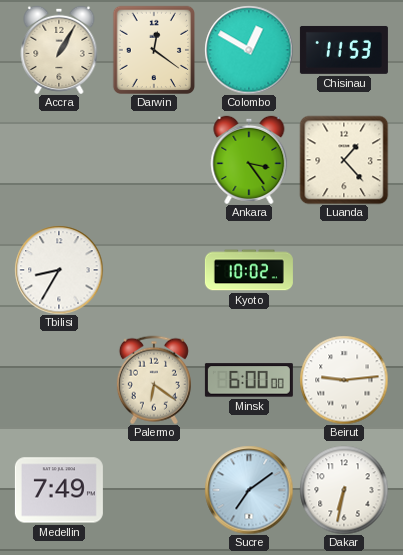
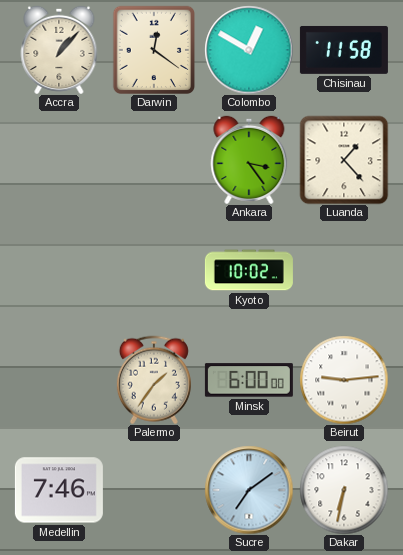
Accra: 1:05 -> 1:07
Chisinau: 11:53 -> 11:58
Tbilisi: 8:35 -> none
Palermo: 6:21 -> 1:36
Medellin: 7:49 -> 7:46
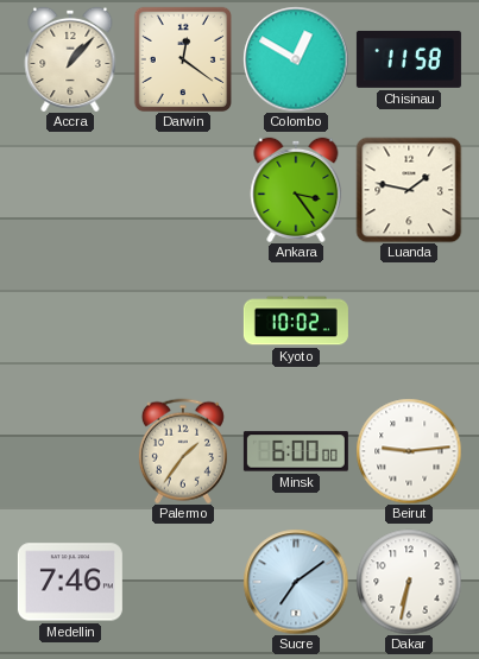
Luanda: 1:23 -> 1:47
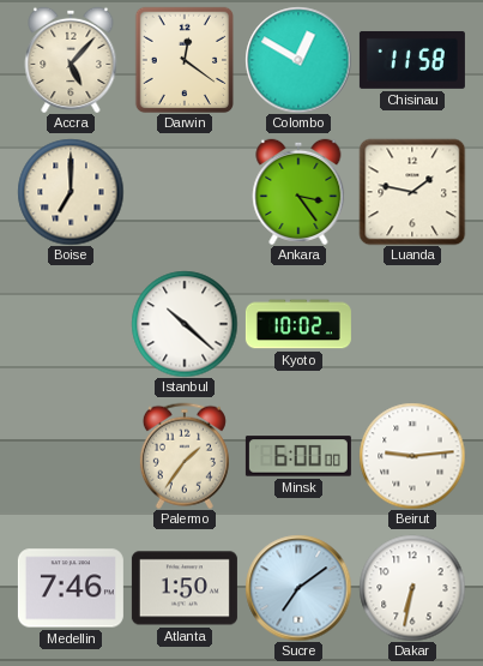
Accra: 1:07 -> 5:07
Boise: none -> 7:00
Istanbul: none -> 10:22
Atlanta: none -> 1:50
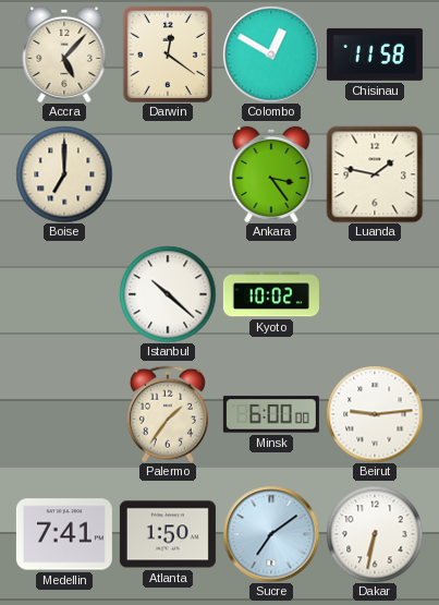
Medellin: 7:46 -> 7:41
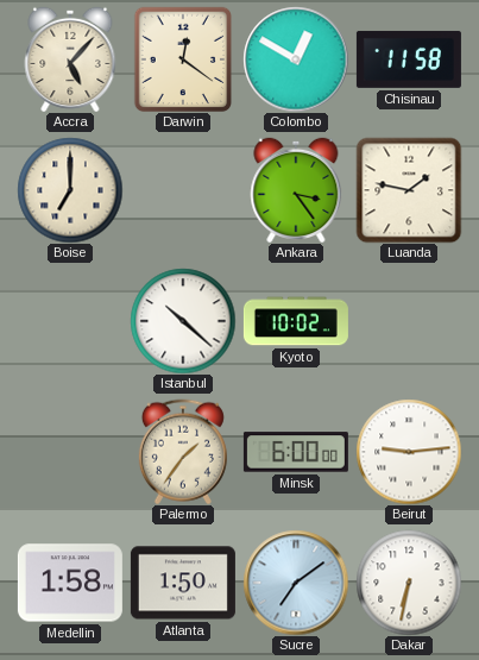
Medellin: 7:41 -> 1:58
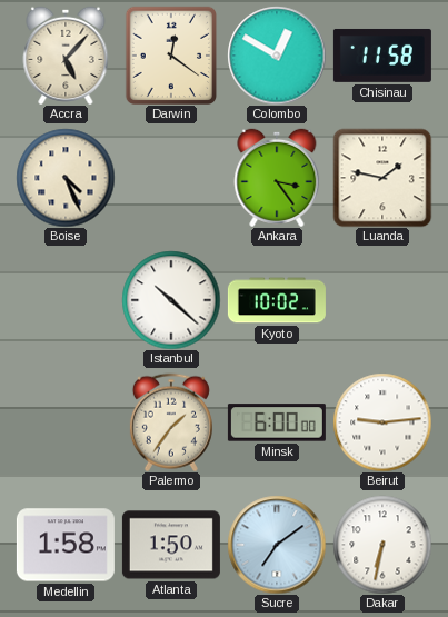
Boise: 7:00 -> 4:26
